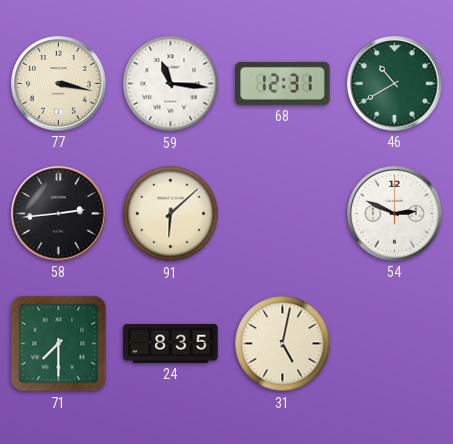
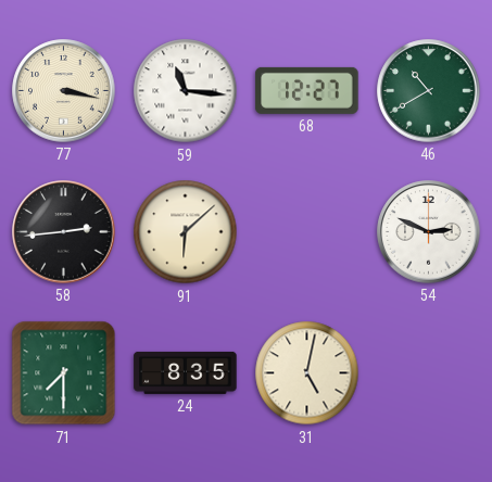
68: 12:31 -> 12:27
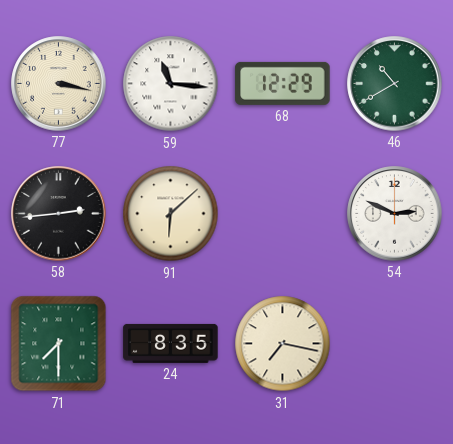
68: 12:27 -> 12:29
31: 5:02 -> 7:17
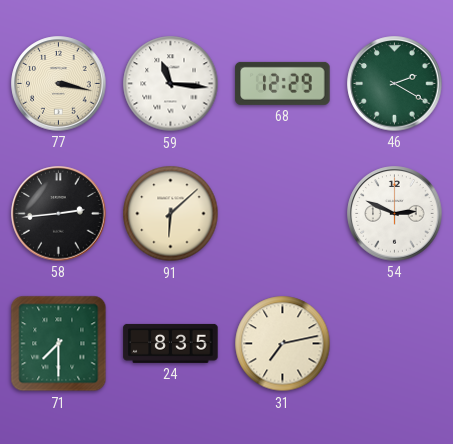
46: 10:40 -> 2:20
31: 7:17 -> 7:13
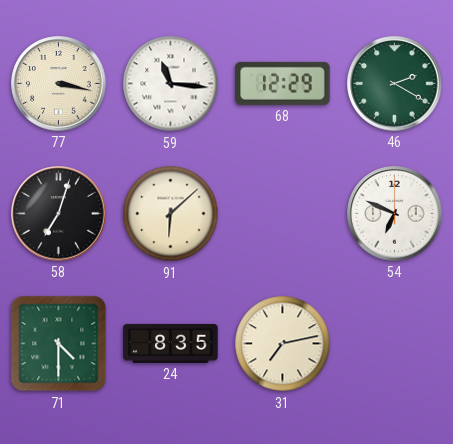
58: 2:44 -> 7:03
54: 2:49 -> 6:49
71: 7:30 -> 4:30
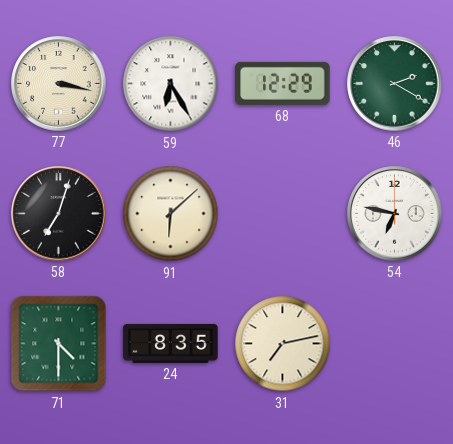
59: 11:16 -> 6:25
54: 6:49 -> 6:47
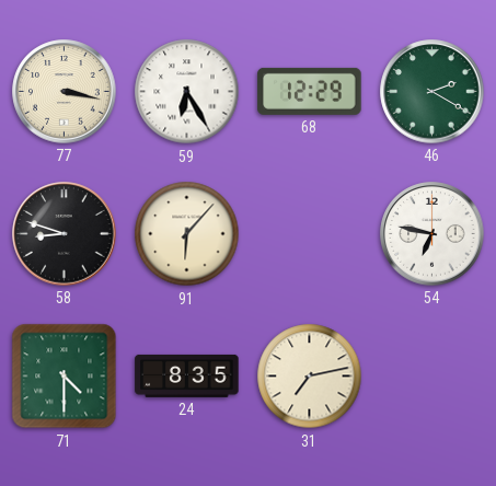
58: 7:03 -> 8:48
91: 6:08 -> 6:07
